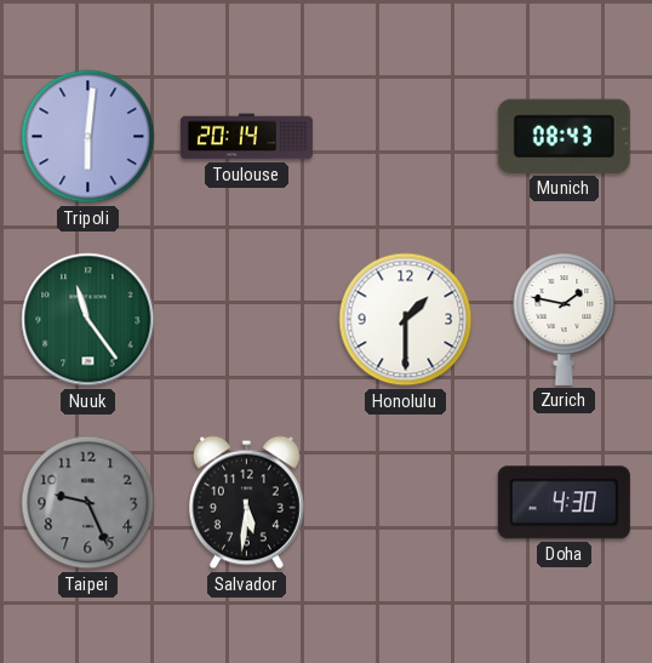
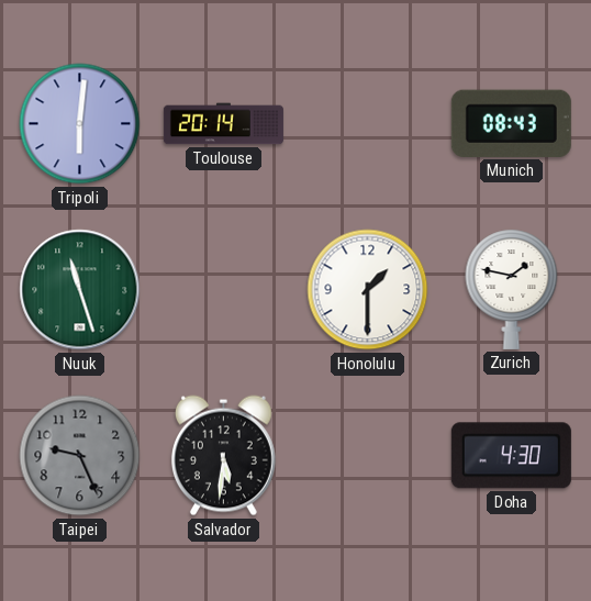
Nuuk: 11:24 -> 11:27
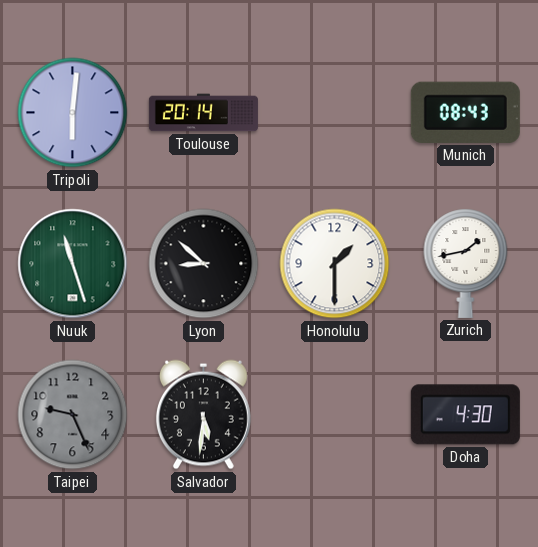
Lyon: none -> 8:52
Zurich: 1:47 -> 1:43
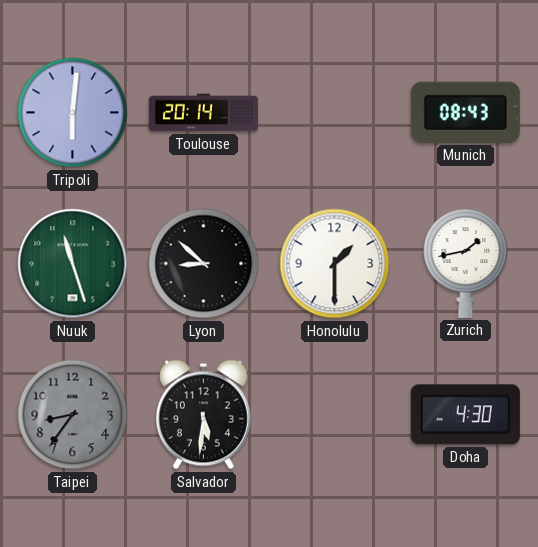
Taipei: 9:26 -> 8:36
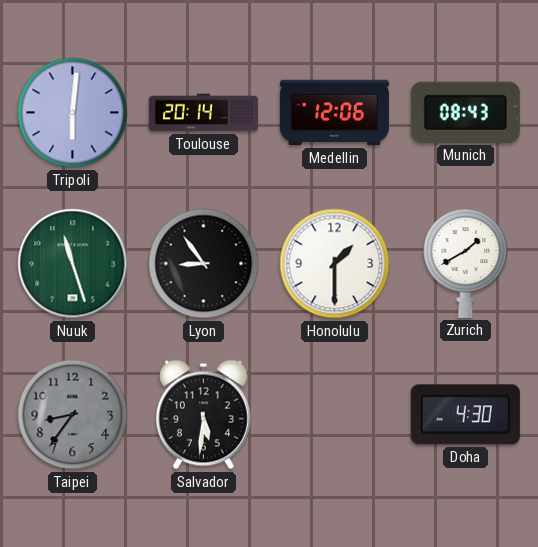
Medellin: none -> 12:06
Lyon: 8:52 -> 8:54
Zurich: 1:43 -> 1:40
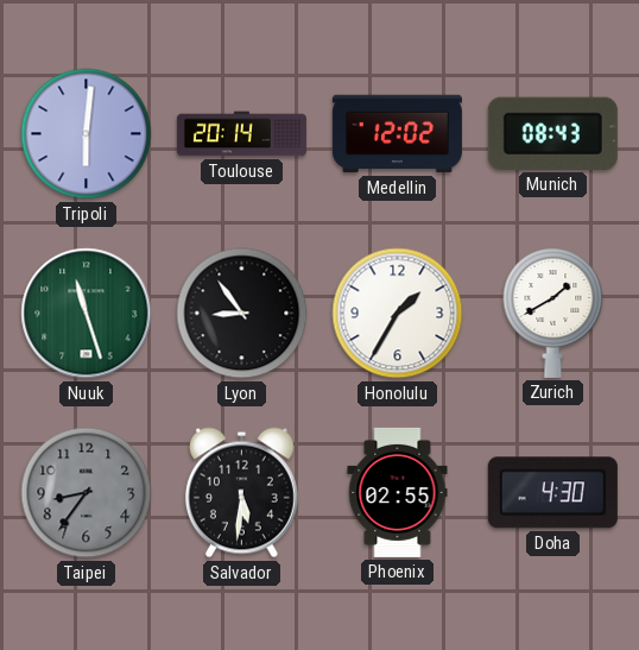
Medellin: 12:06 -> 12:02
Honolulu: 1:30 -> 1:35
Phoenix: none -> 02:55
